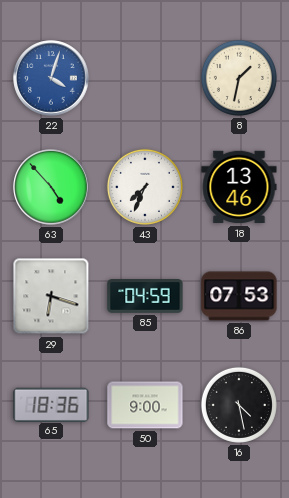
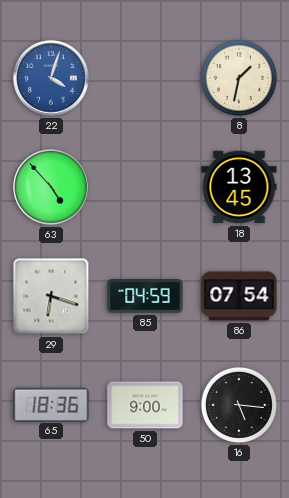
43: 7:34 -> none
18: 13:46 -> 13:45
86: 07:53 -> 07:54
16: 4:28 -> 5:16
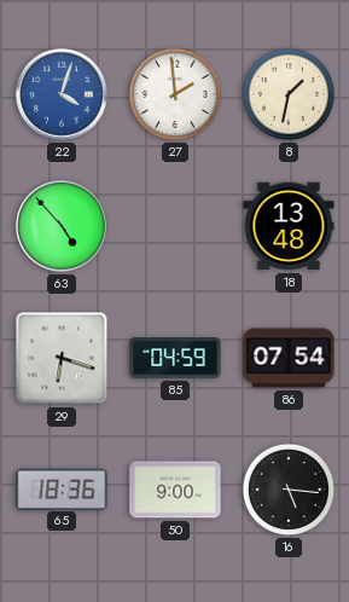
27: none -> 1:59
18: 13:45 -> 13:48
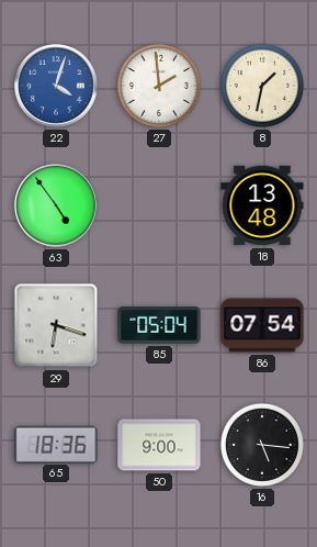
63: 4:53 -> 4:54
85: 04:59 -> 05:04
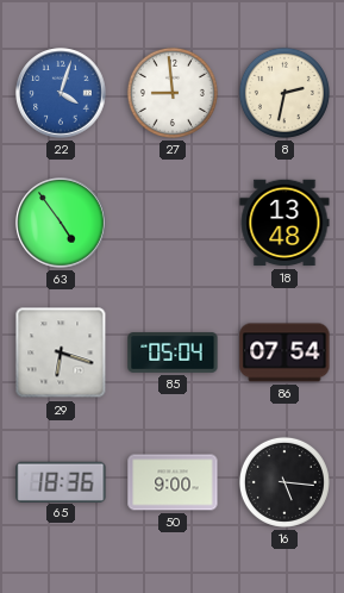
27: 1:59 -> 8:59
8: 1:32 -> 2:32
